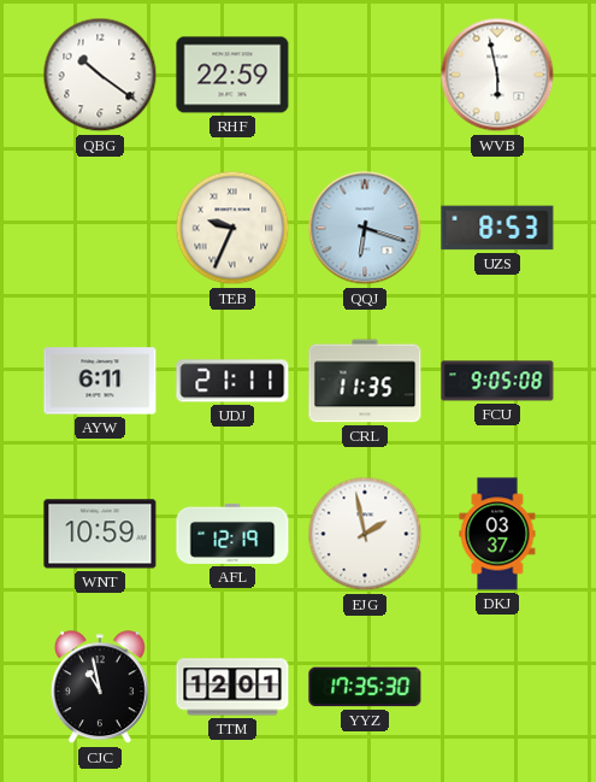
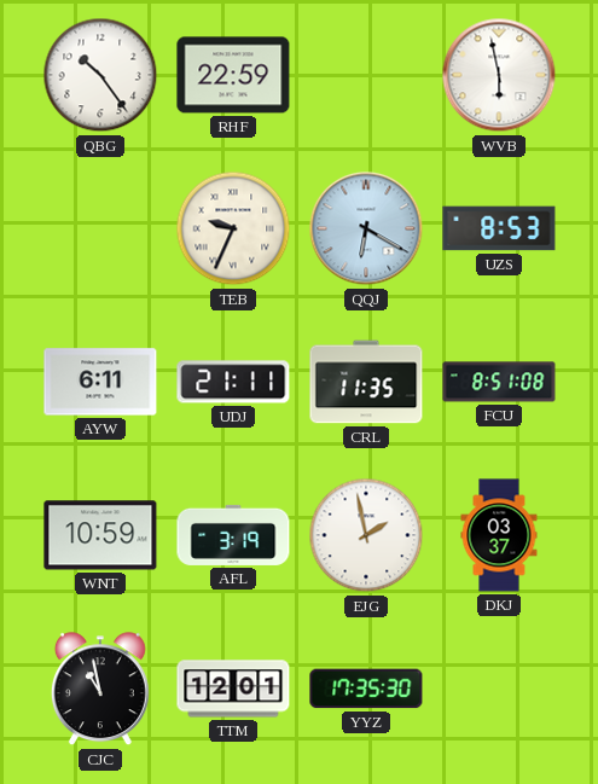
QBG: 10:21 -> 10:24
QQJ: 6:18 -> 6:20
FCU: 9:05 -> 8:51
AFL: 12:19 -> 3:19
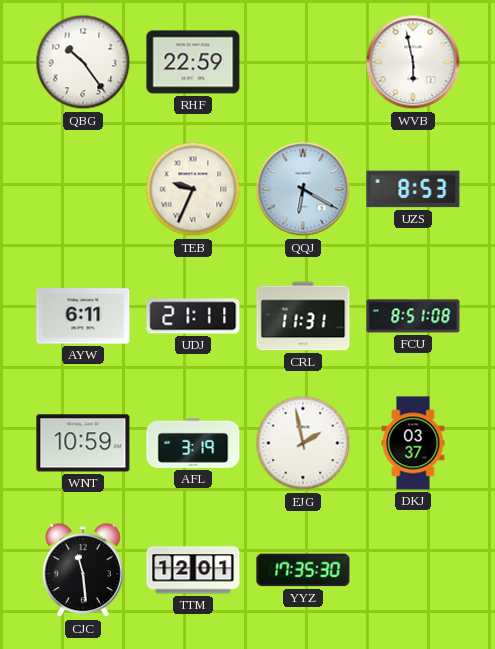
CRL: 11:35 -> 11:31
CJC: 10:58 -> 11:29
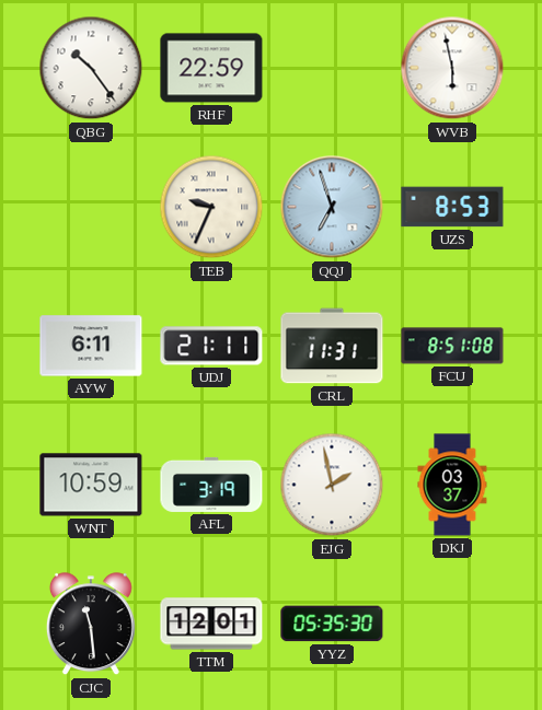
QQJ: 6:20 -> 6:57
YYZ: 17:35 -> 05:35
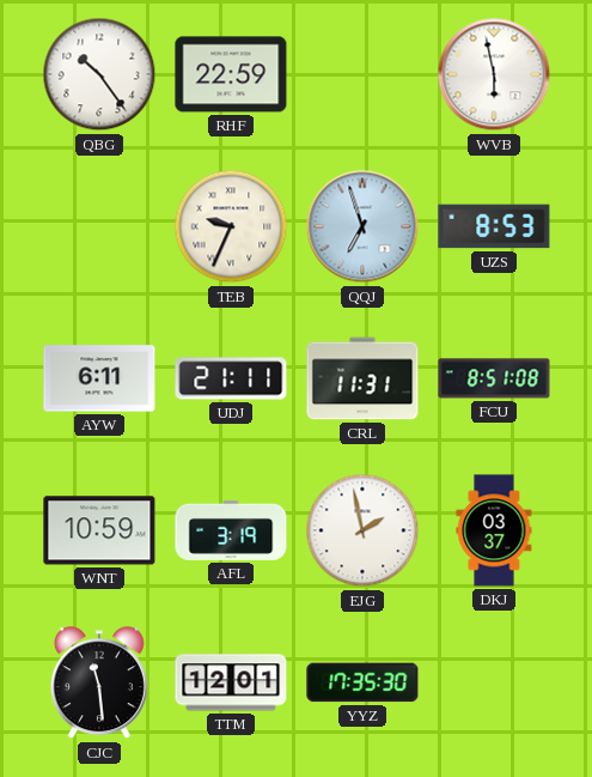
YYZ: 05:35 -> 17:35
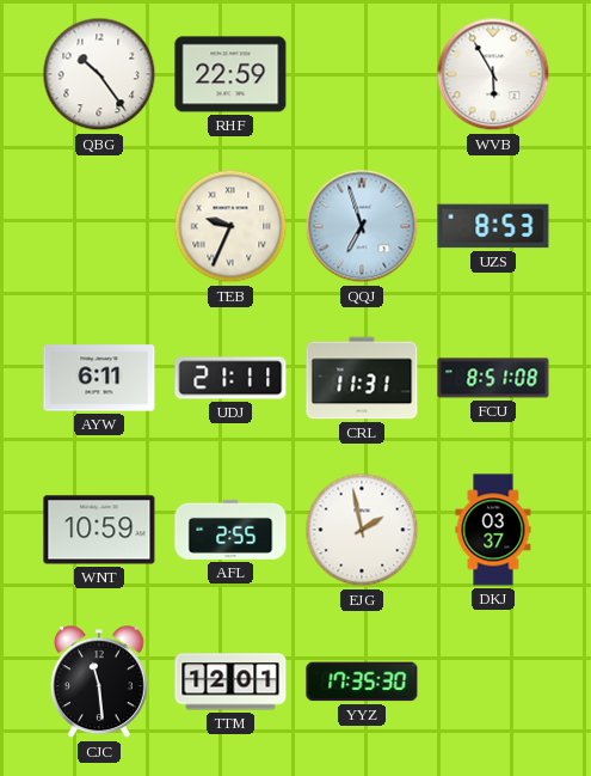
WVB: 5:58 -> 5:55
AFL: 3:19 -> 2:55
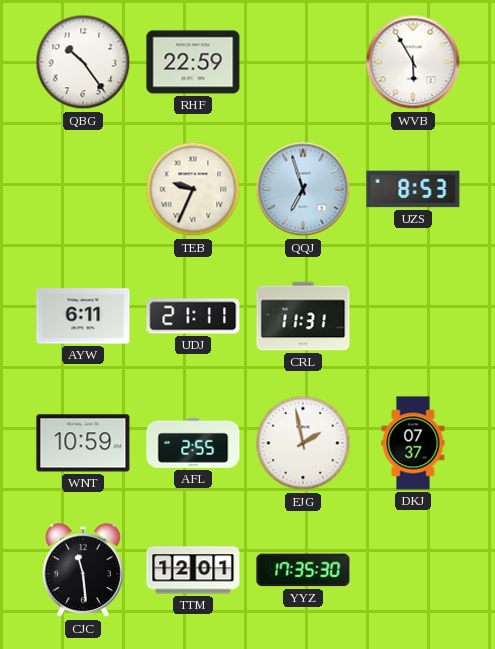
FCU: 8:51 -> none
DKJ: 03:37 -> 07:37
